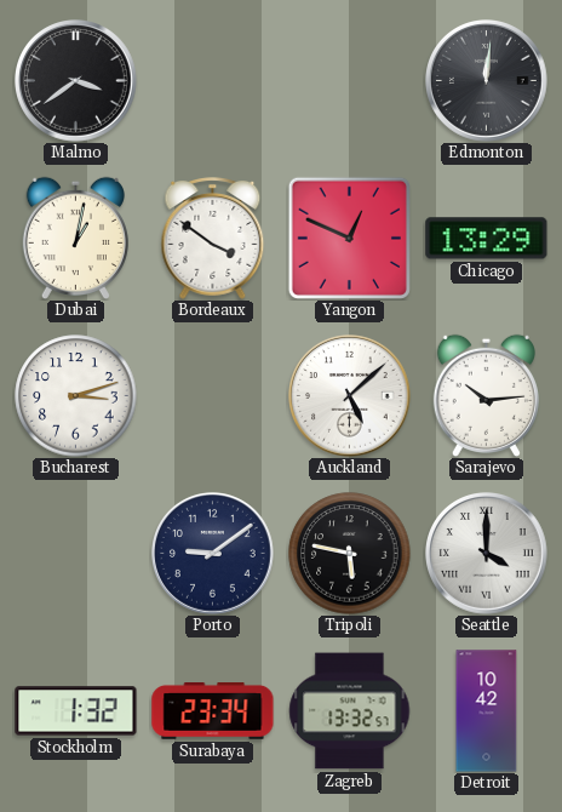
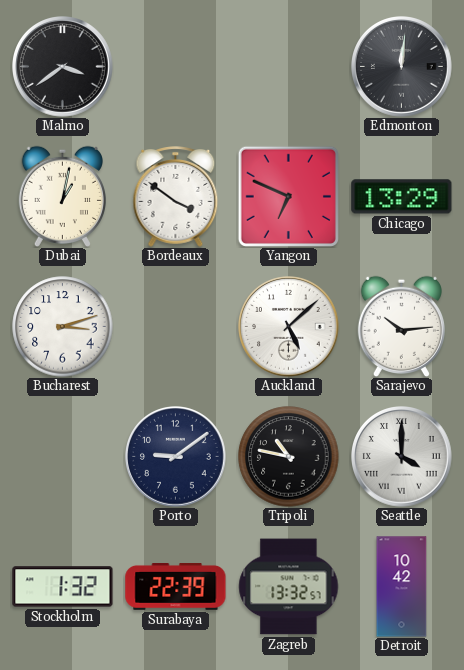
Yangon: 12:49 -> 6:49
Tripoli: 5:47 -> 10:47
Surabaya: 23:34 -> 22:39
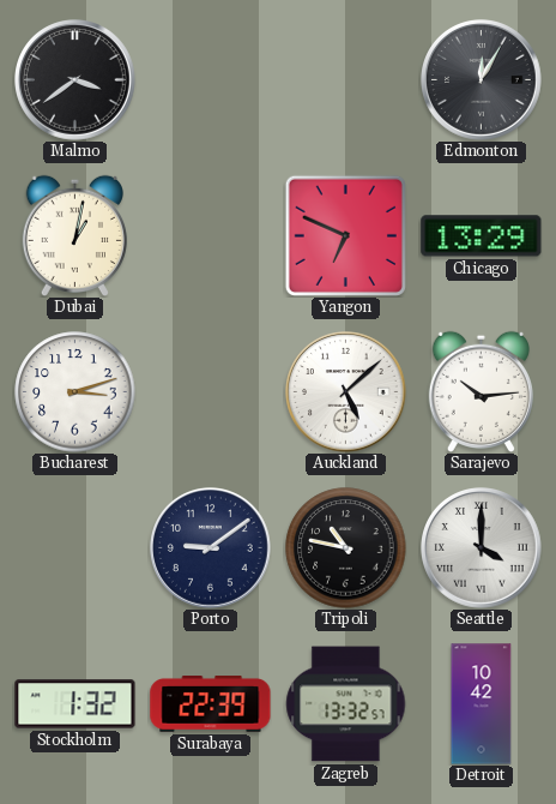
Edmonton: 12:01 -> 12:05
Bordeaux: 3:51 -> none
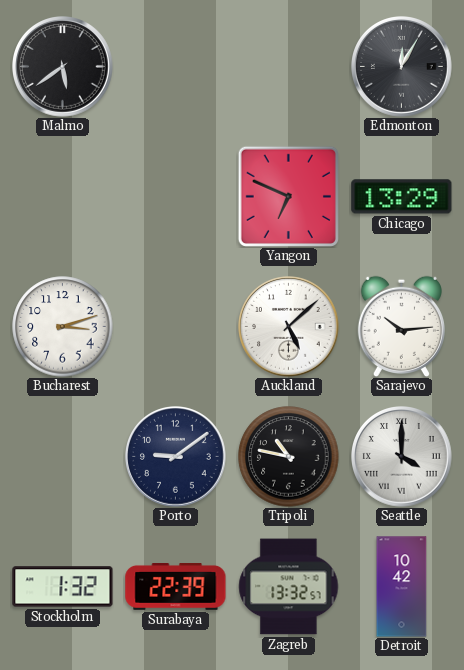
Malmo: 3:39 -> 5:39
Dubai: 1:02 -> none
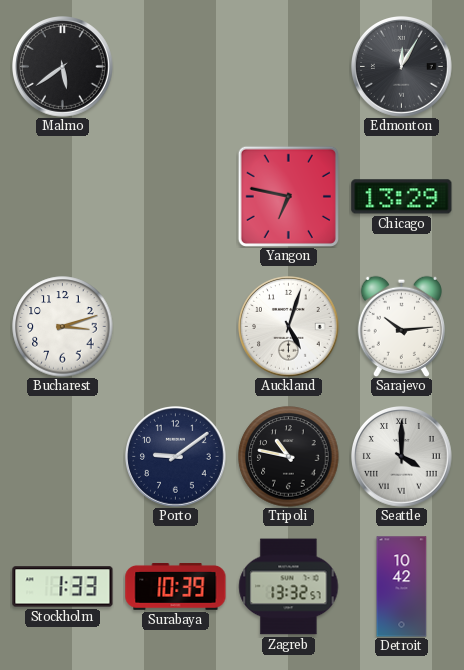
Yangon: 6:49 -> 6:47
Auckland: 5:08 -> 5:03
Stockholm: 1:32 -> 1:33
Surabaya: 22:39 -> 10:39
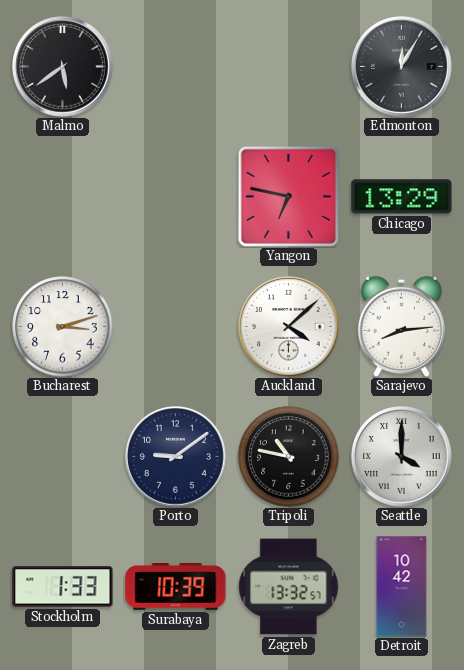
Auckland: 5:03 -> 4:08
Sarajevo: 10:14 -> 8:14
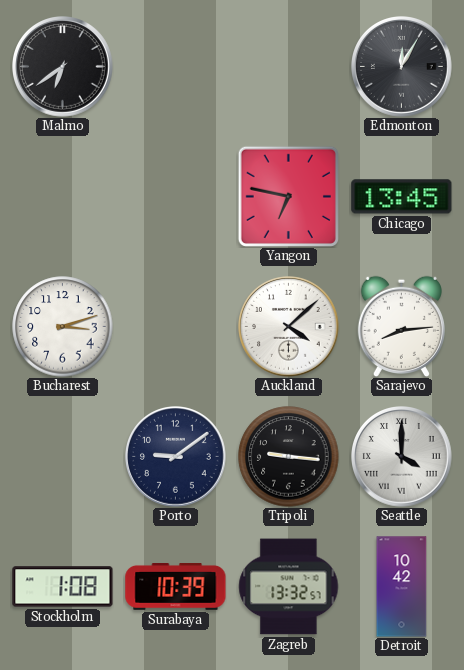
Malmo: 5:39 -> 6:39
Chicago: 13:29 -> 13:45
Tripoli: 10:47 -> 9:16
Stockholm: 1:33 -> 1:08
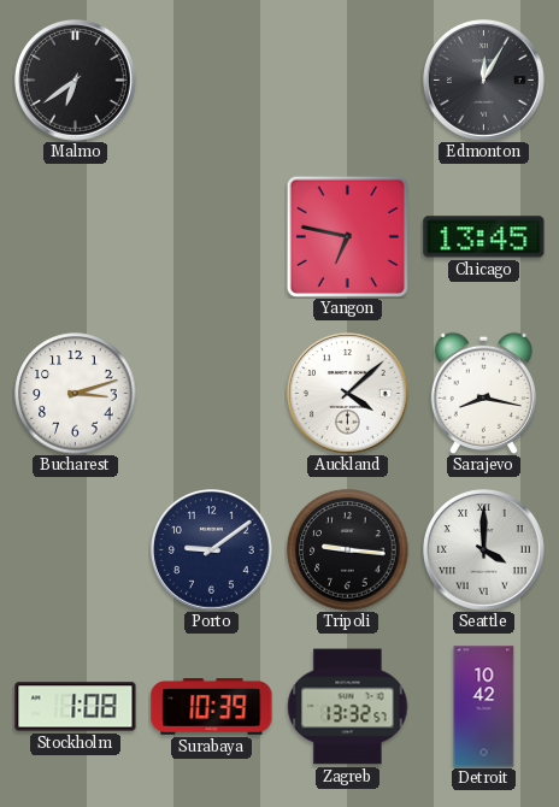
Sarajevo: 8:14 -> 8:17
